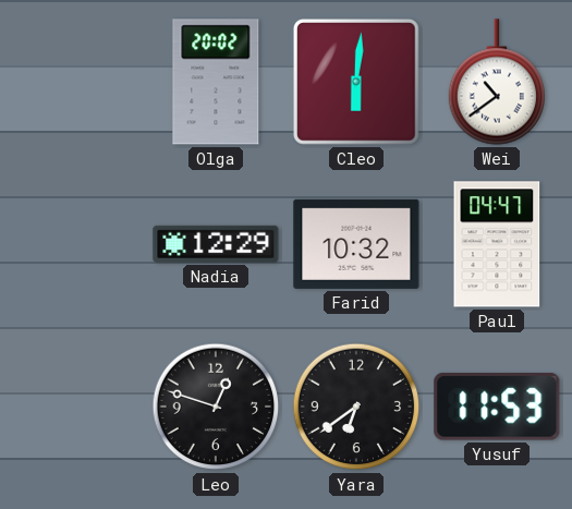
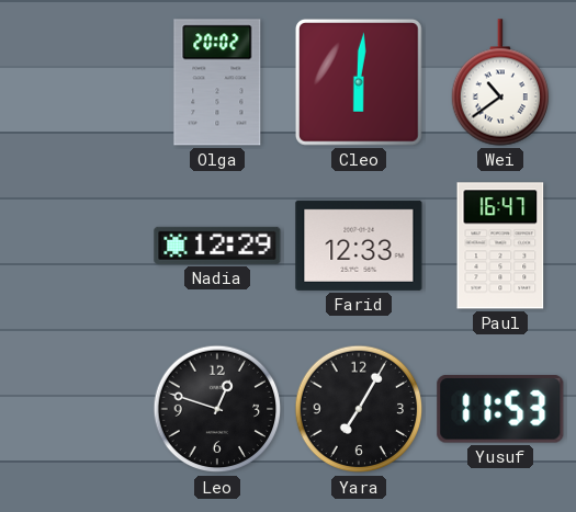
Farid: 10:32 -> 12:33
Paul: 04:47 -> 16:47
Yara: 6:39 -> 7:05
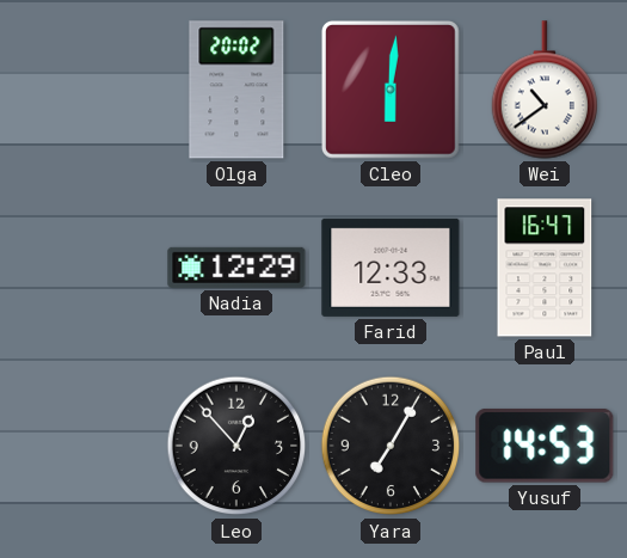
Leo: 12:48 -> 12:53
Yusuf: 11:53 -> 14:53
